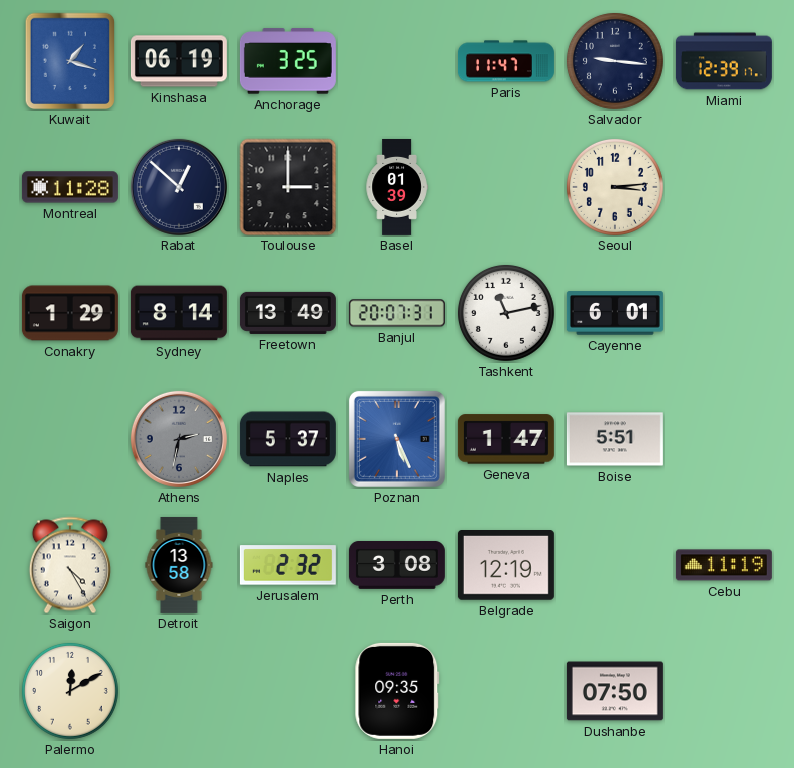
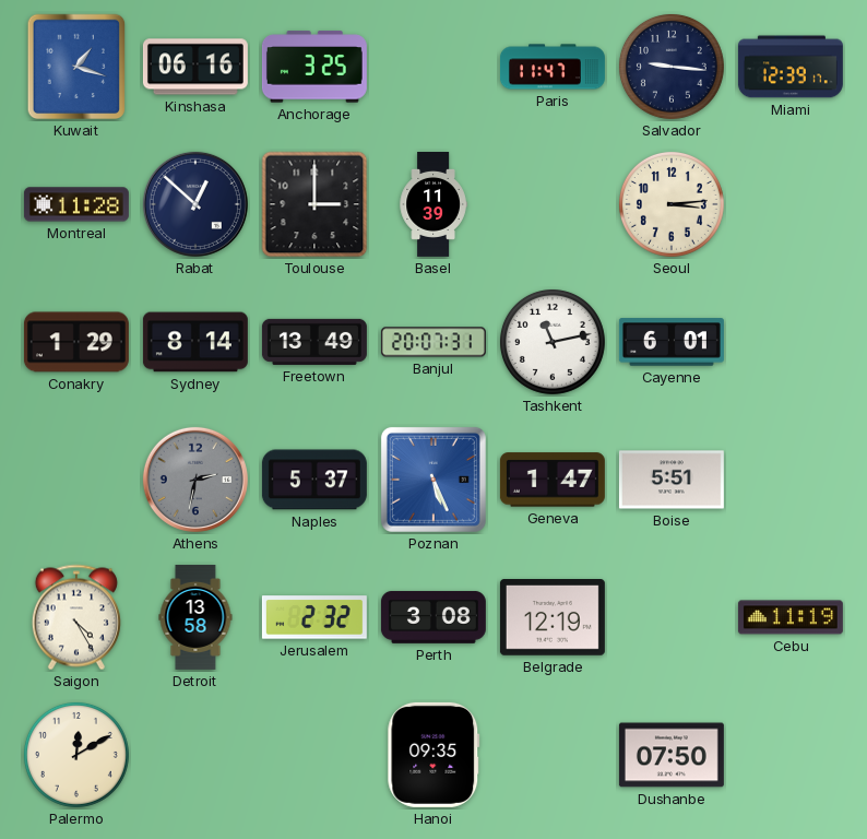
Kinshasa: 06:19 -> 06:16
Basel: 01:39 -> 11:39
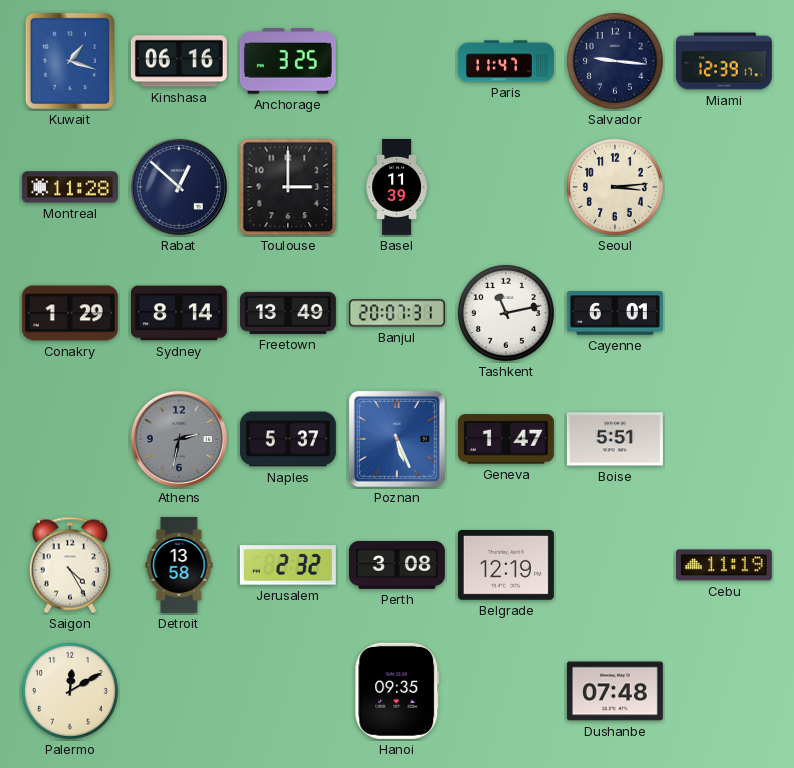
Dushanbe: 07:50 -> 07:48
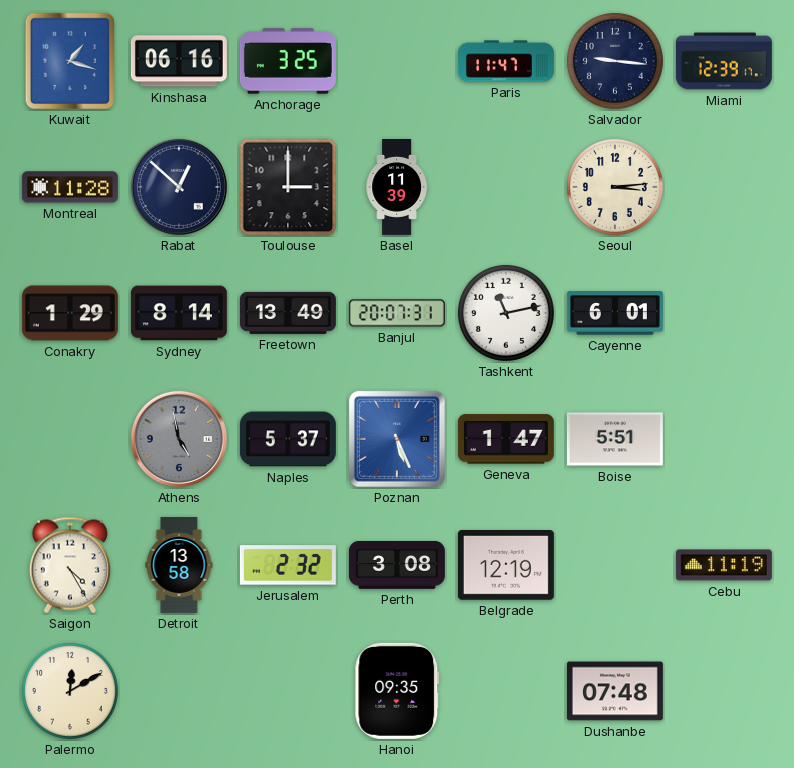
Athens: 2:32 -> 4:58
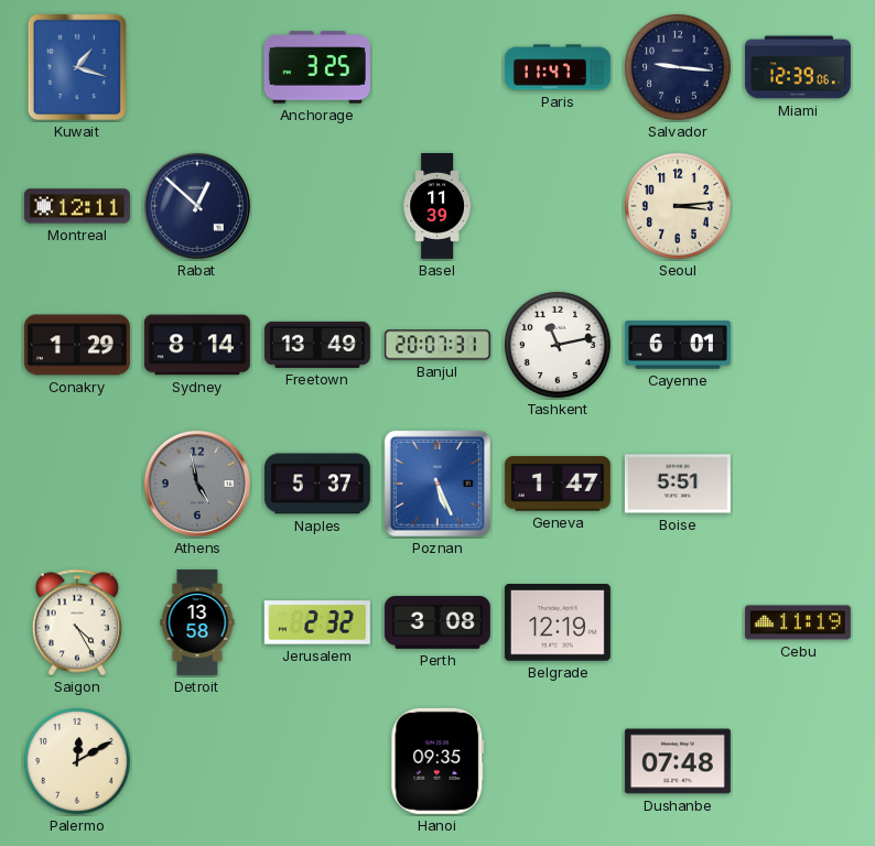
Kinshasa: 06:16 -> none
Miami: 12:39:17 -> 12:39:06
Montreal: 11:28 -> 12:11
Toulouse: 3:00 -> none
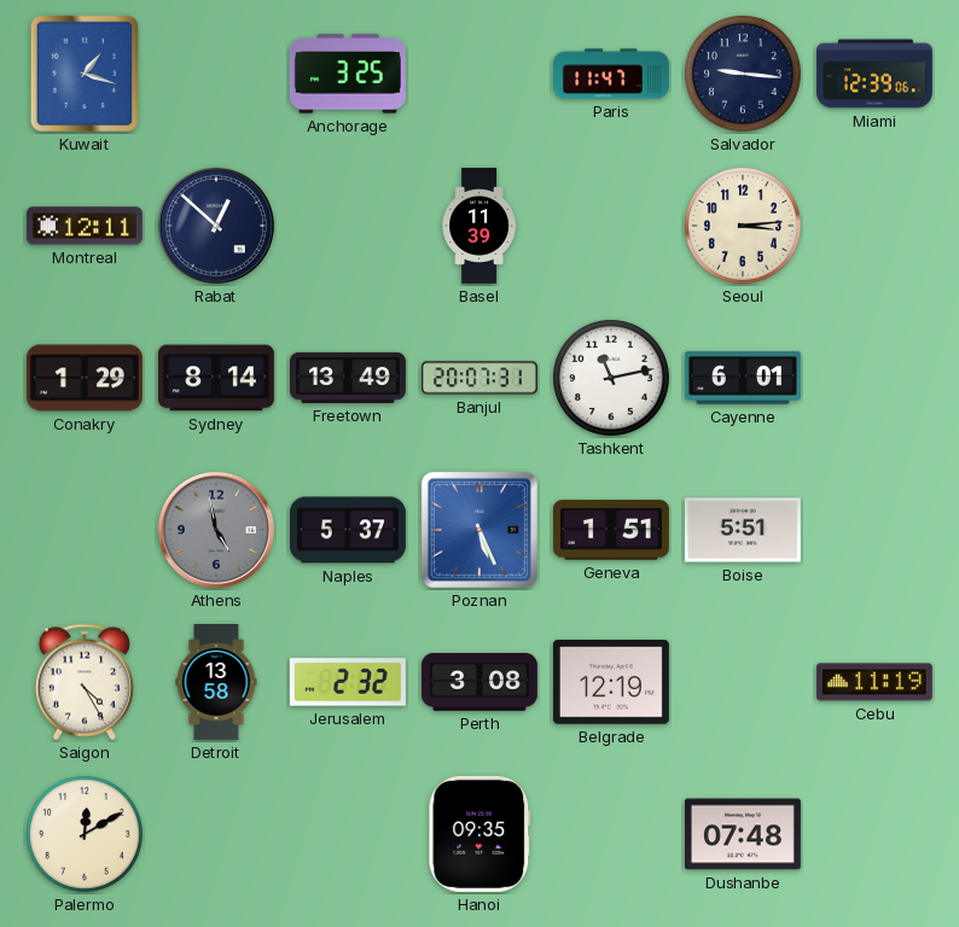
Geneva: 1:47 -> 1:51
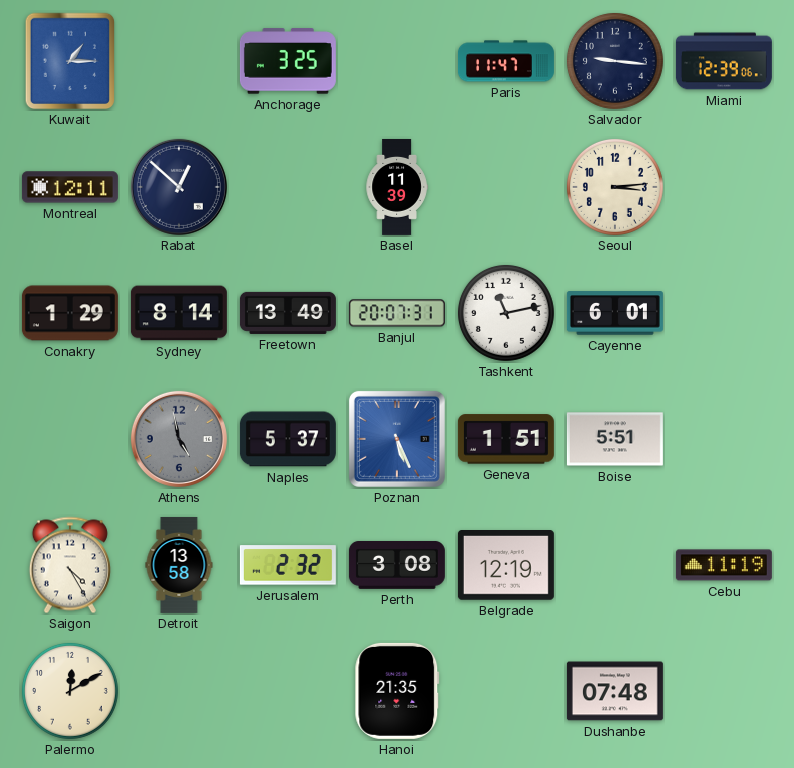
Kuwait: 1:18 -> 1:15
Hanoi: 09:35 -> 21:35
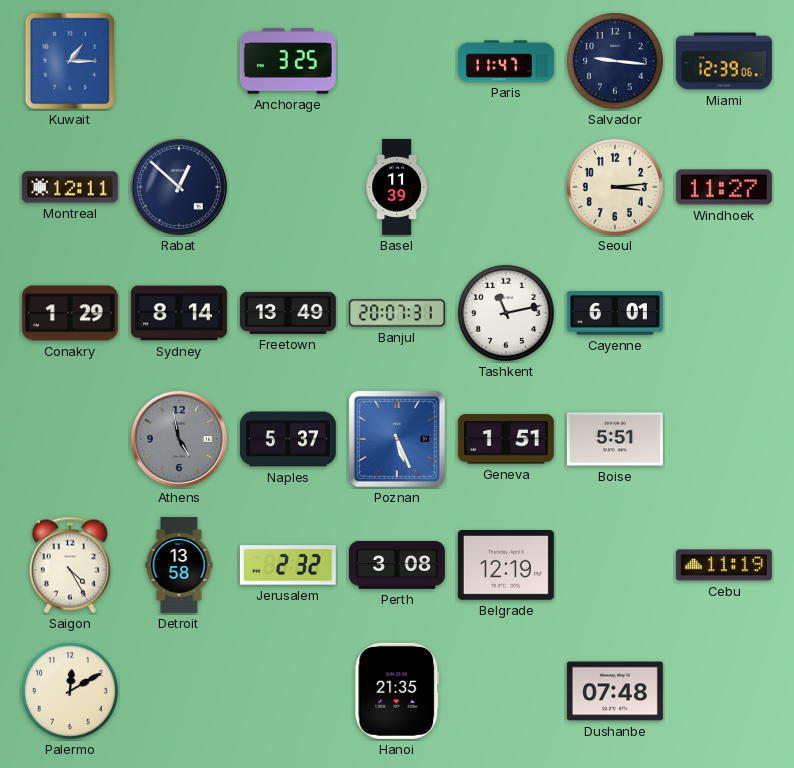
Windhoek: none -> 11:27
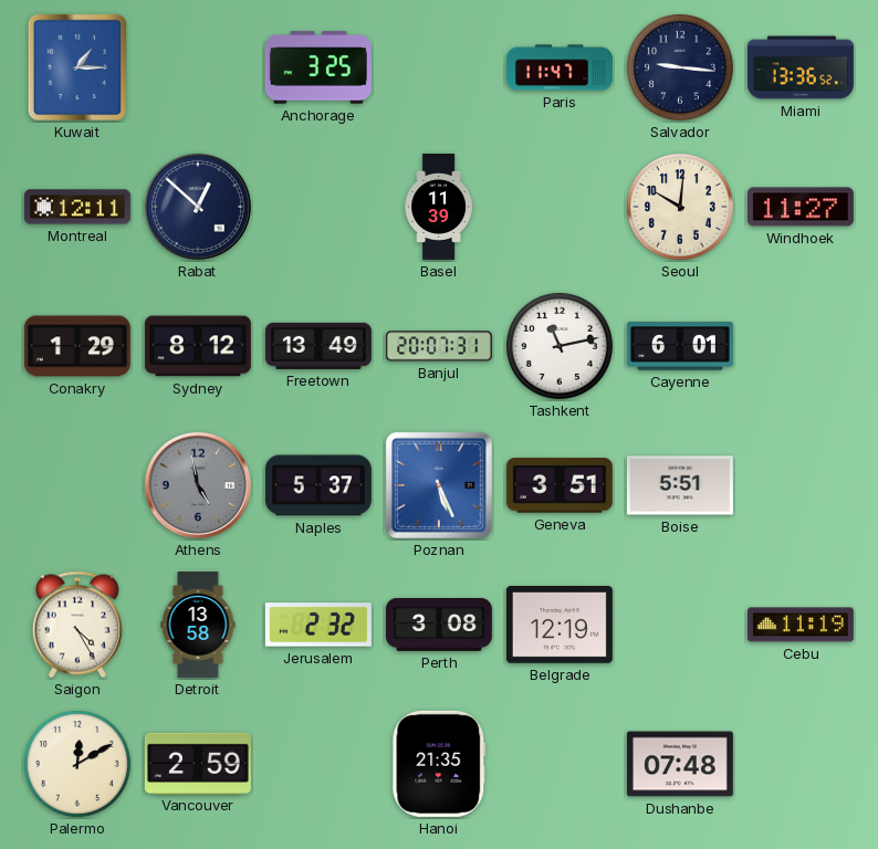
Miami: 12:39 -> 13:36
Seoul: 3:14 -> 10:01
Sydney: 8:14 -> 8:12
Geneva: 1:51 -> 3:51
Vancouver: none -> 2:59
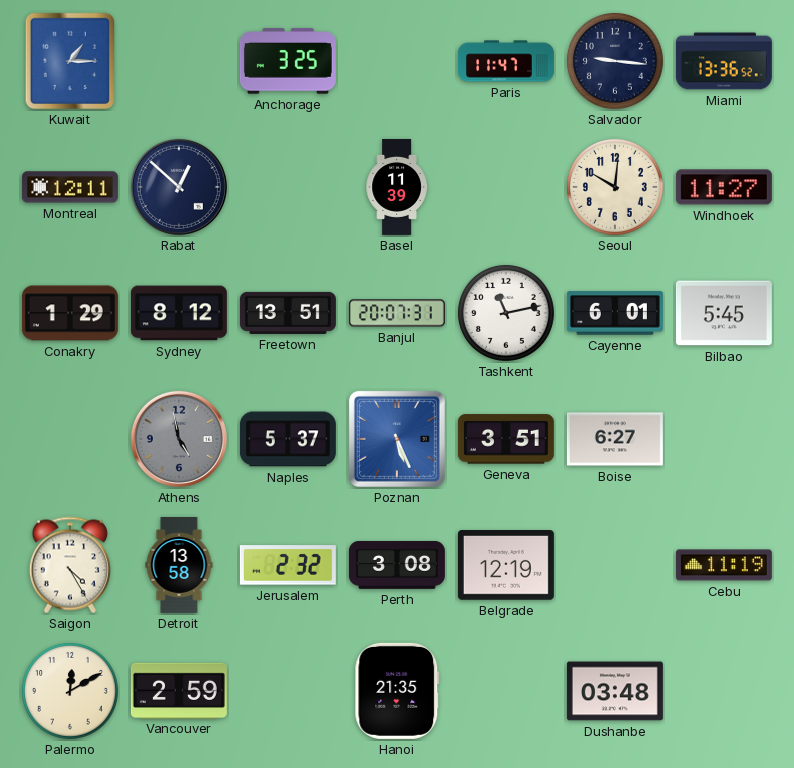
Freetown: 13:49 -> 13:51
Bilbao: none -> 5:45
Boise: 5:51 -> 6:27
Dushanbe: 07:48 -> 03:48
